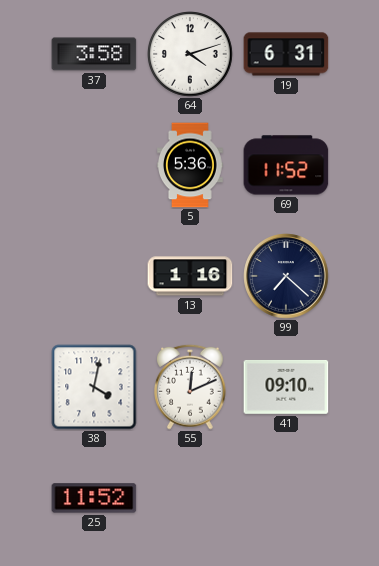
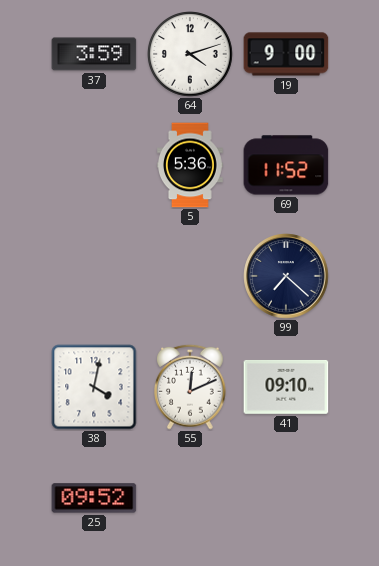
37: 3:58 -> 3:59
19: 6:31 -> 9:00
13: 1:16 -> none
25: 11:52 -> 09:52
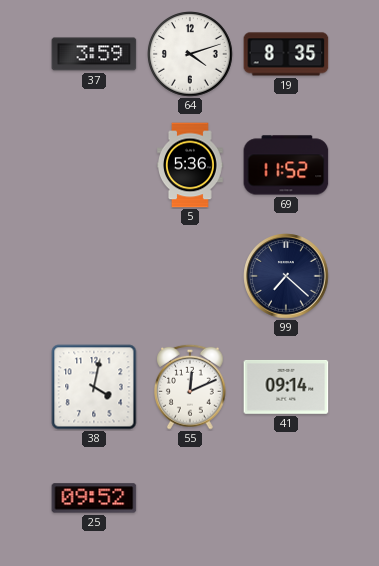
19: 9:00 -> 8:35
41: 09:10 -> 09:14
